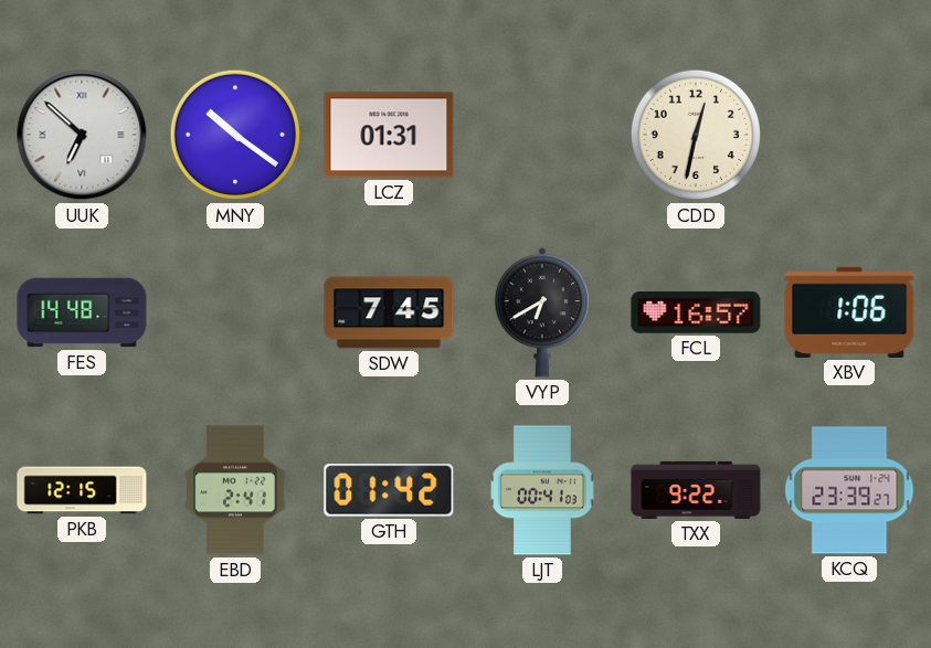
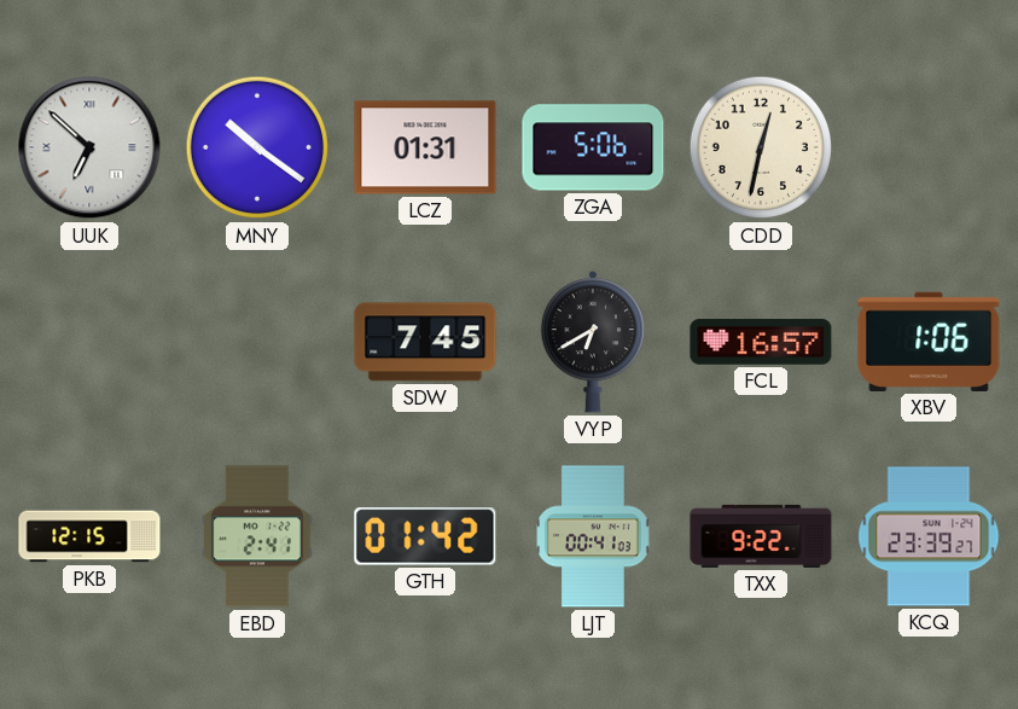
ZGA: none -> 5:06
FES: 14:48 -> none
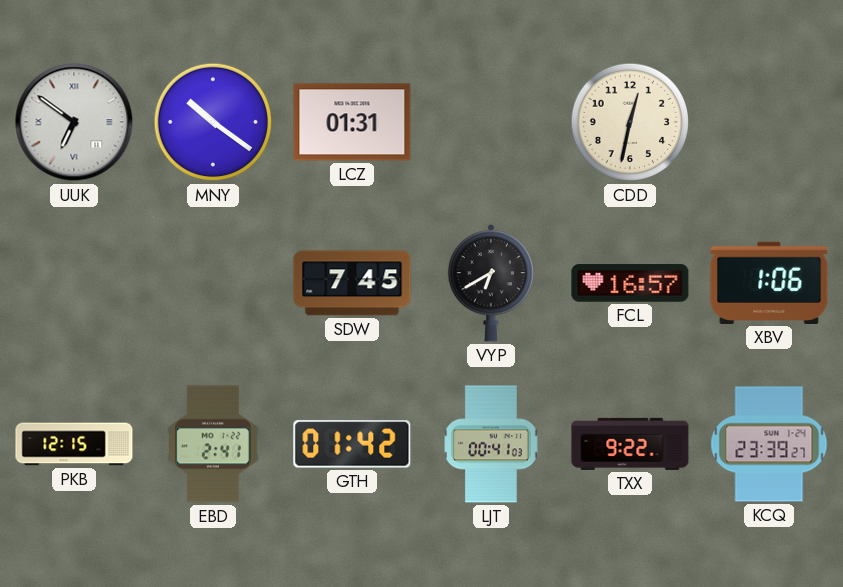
UUK: 6:52 -> 6:51
ZGA: 5:06 -> none
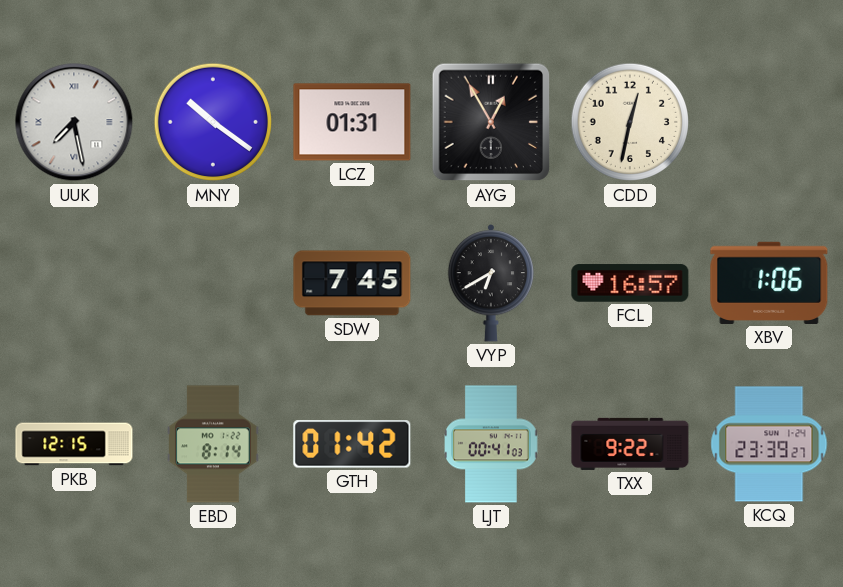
UUK: 6:51 -> 7:28
AYG: none -> 12:55
EBD: 2:41 -> 8:14
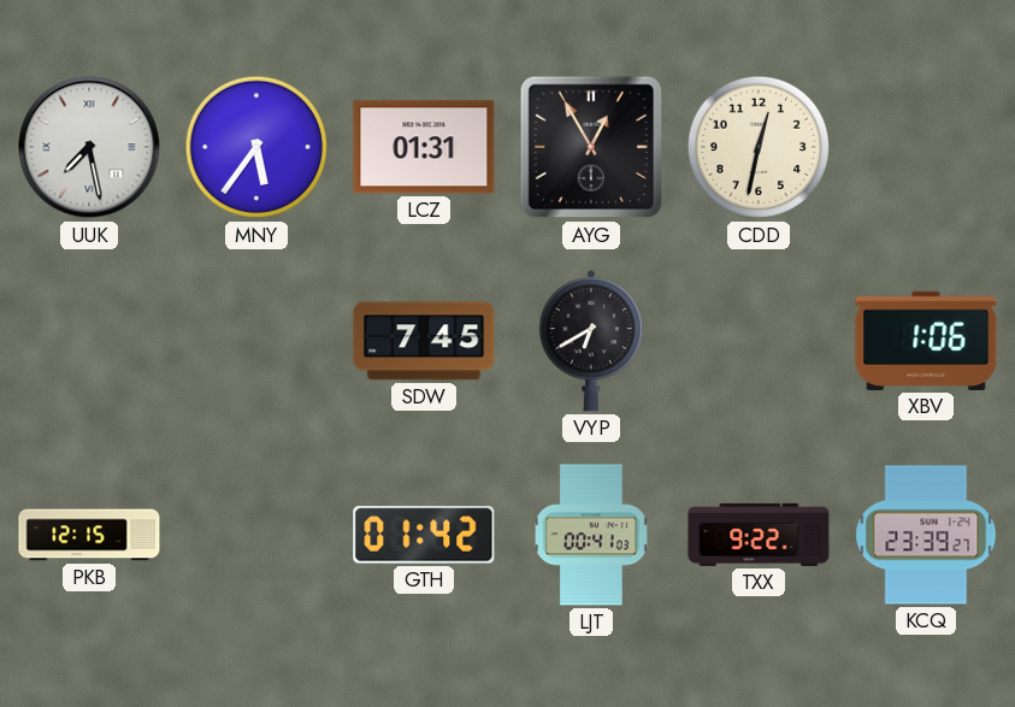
MNY: 10:21 -> 5:36
FCL: 16:57 -> none
EBD: 8:14 -> none
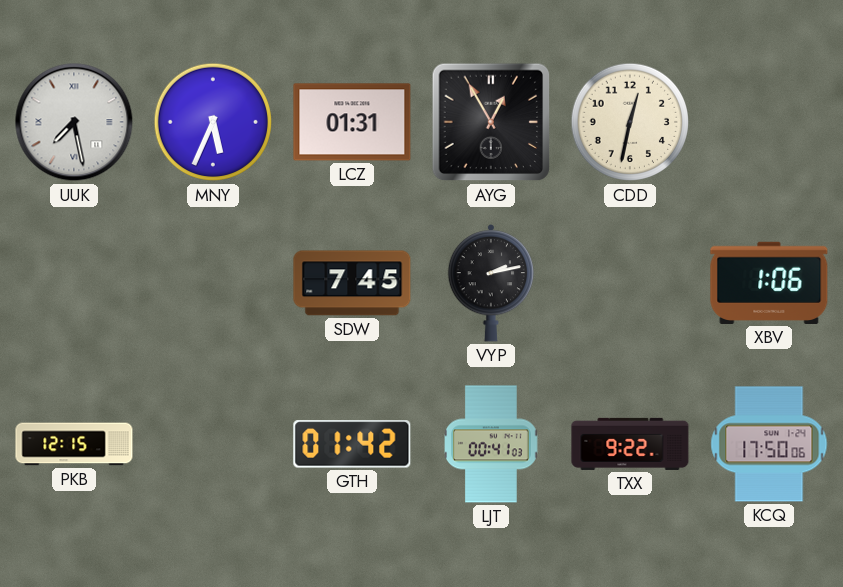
MNY: 5:36 -> 5:34
VYP: 6:40 -> 2:13
KCQ: 23:39 -> 17:50
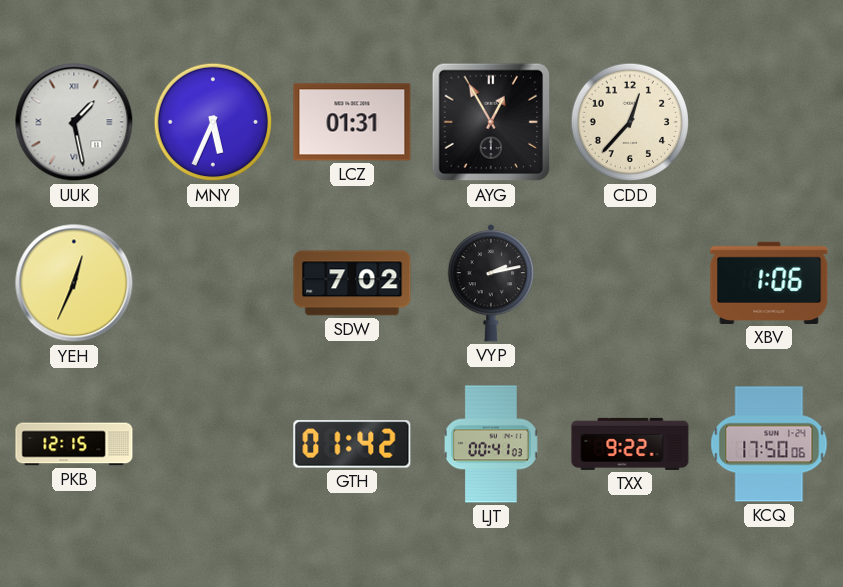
UUK: 7:28 -> 1:28
CDD: 12:32 -> 12:37
YEH: none -> 12:34
SDW: 7:45 -> 7:02
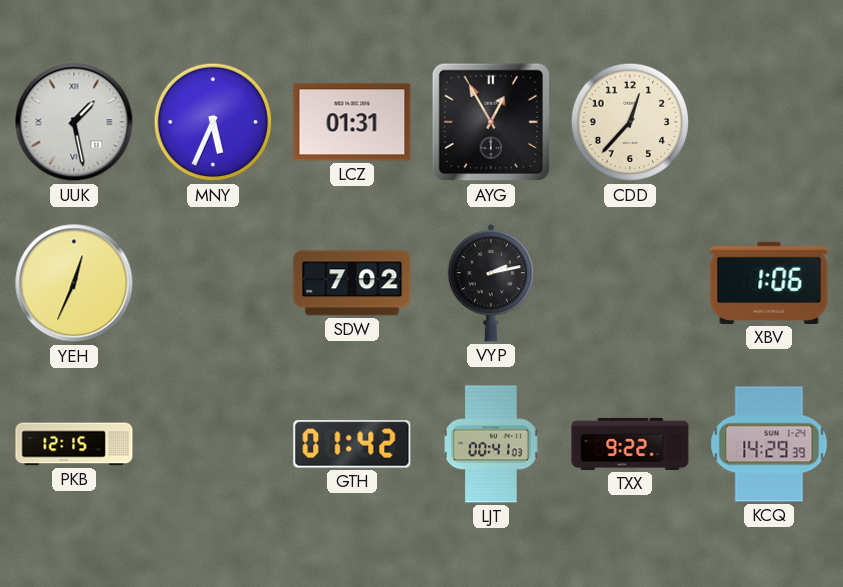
KCQ: 17:50 -> 14:29
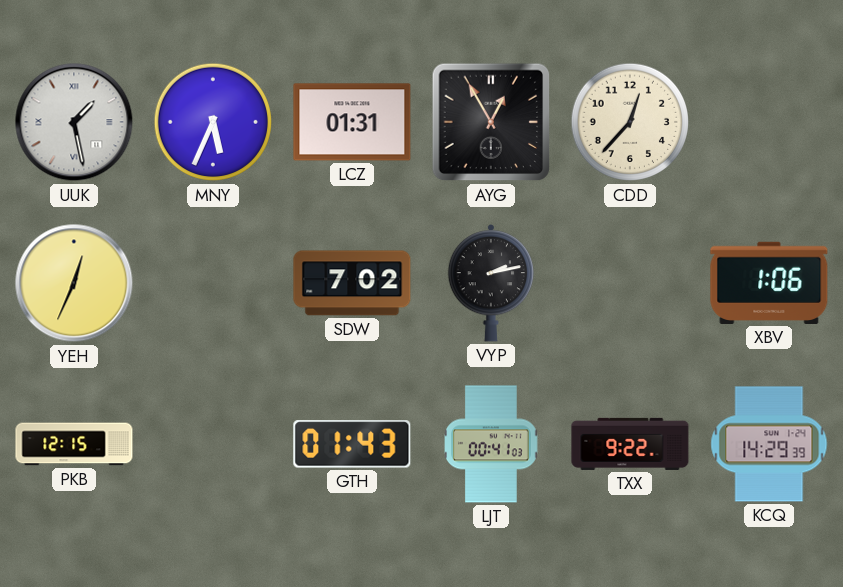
GTH: 01:42 -> 01:43
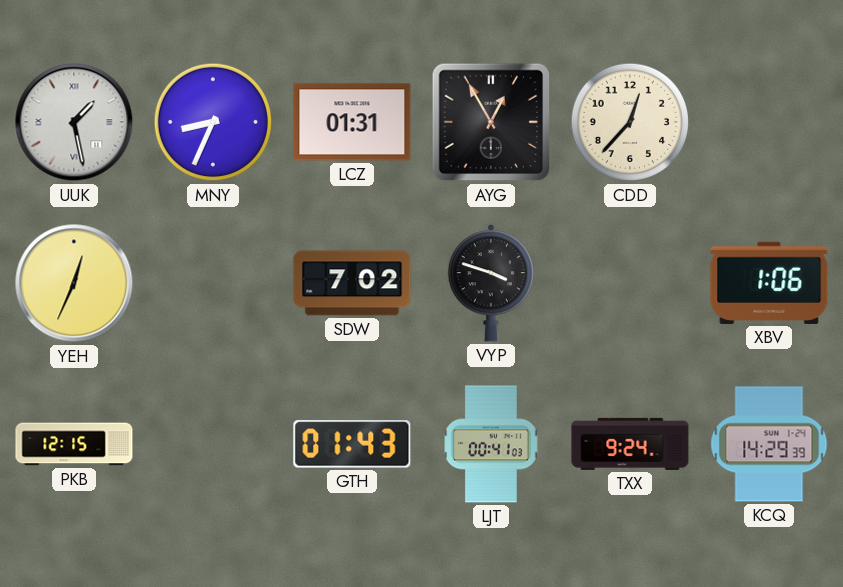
MNY: 5:34 -> 8:34
VYP: 2:13 -> 3:48
TXX: 9:22 -> 9:24
